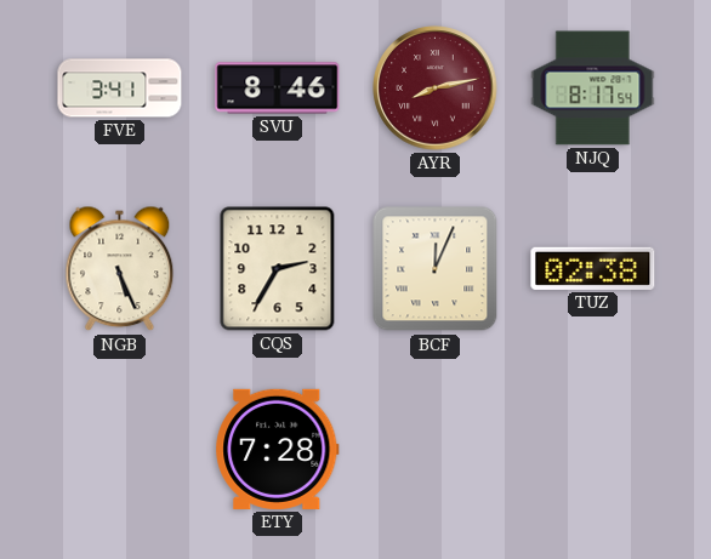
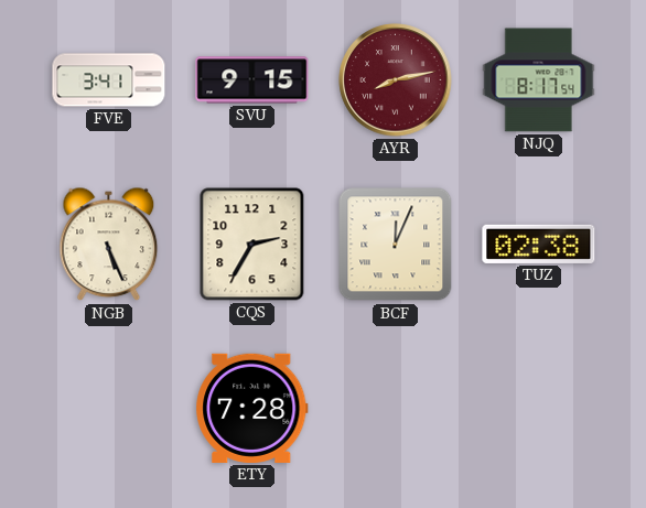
SVU: 8:46 -> 9:15
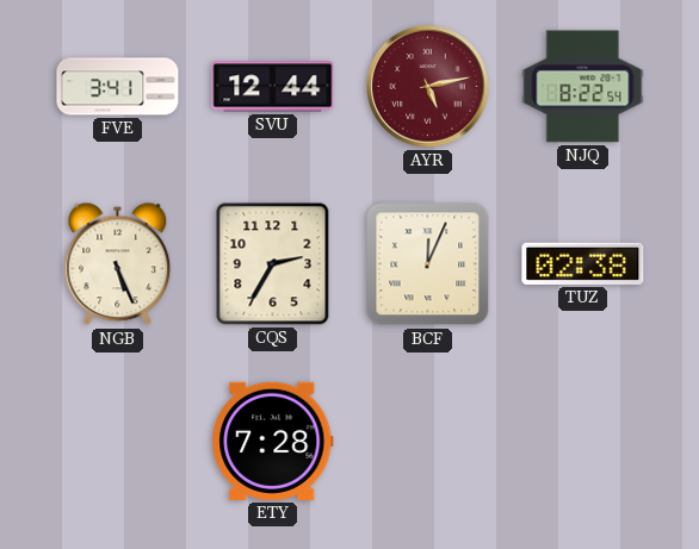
SVU: 9:15 -> 12:44
AYR: 8:13 -> 5:13
NJQ: 8:17 -> 8:22
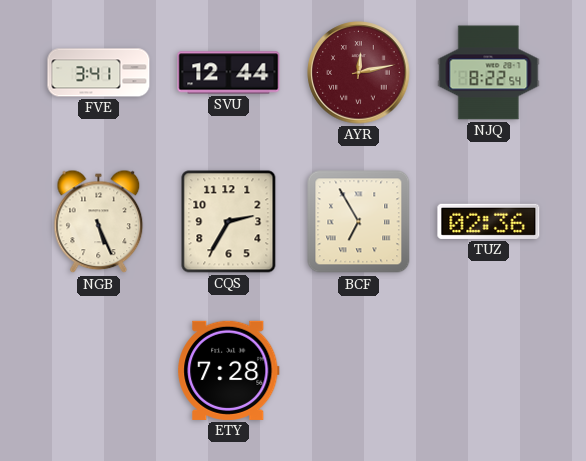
AYR: 5:13 -> 12:13
BCF: 12:04 -> 6:55
TUZ: 02:38 -> 02:36
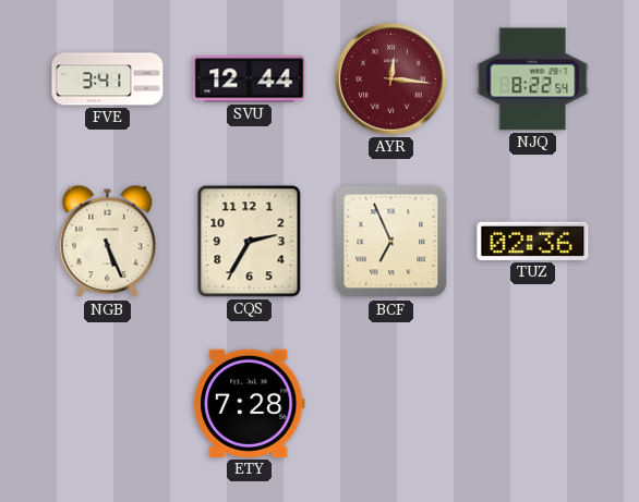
AYR: 12:13 -> 12:16
BCF: 6:55 -> 6:56
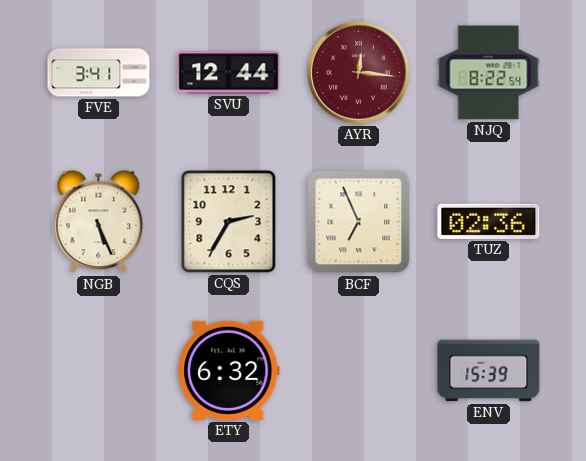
ETY: 7:28 -> 6:32
ENV: none -> 15:39
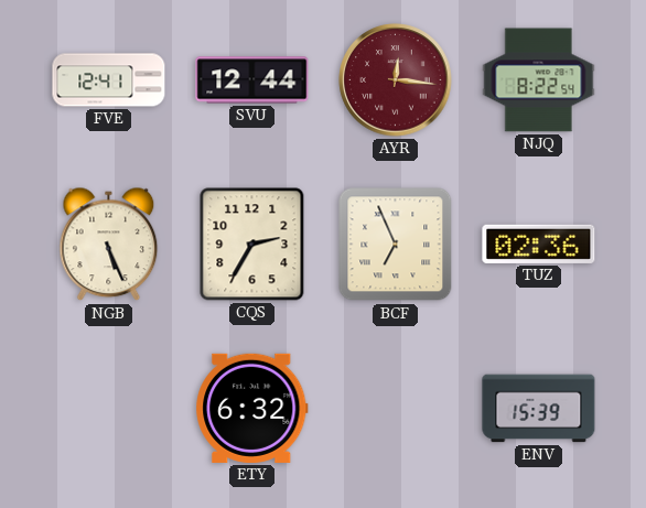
FVE: 3:41 -> 12:41
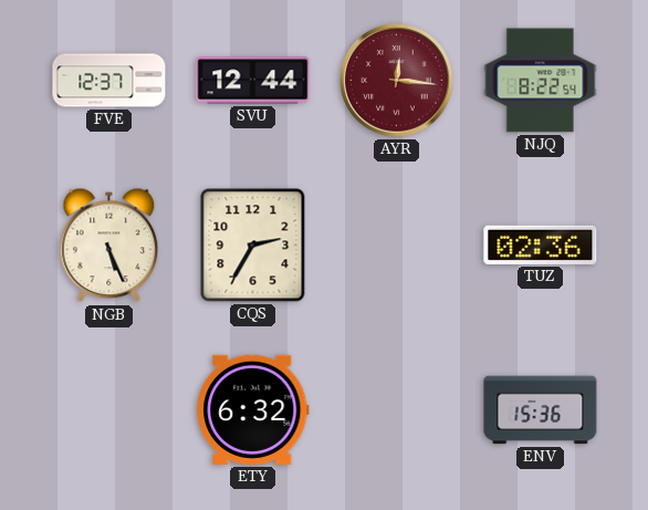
FVE: 12:41 -> 12:37
BCF: 6:56 -> none
ENV: 15:39 -> 15:36
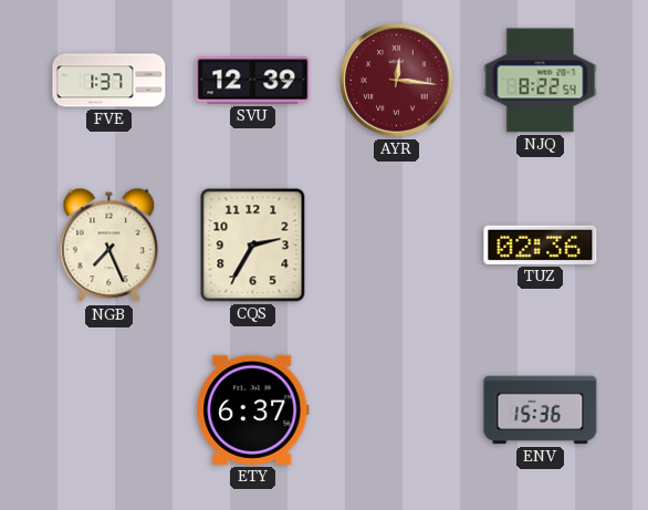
FVE: 12:37 -> 1:37
SVU: 12:44 -> 12:39
NGB: 5:26 -> 7:26
ETY: 6:32 -> 6:37
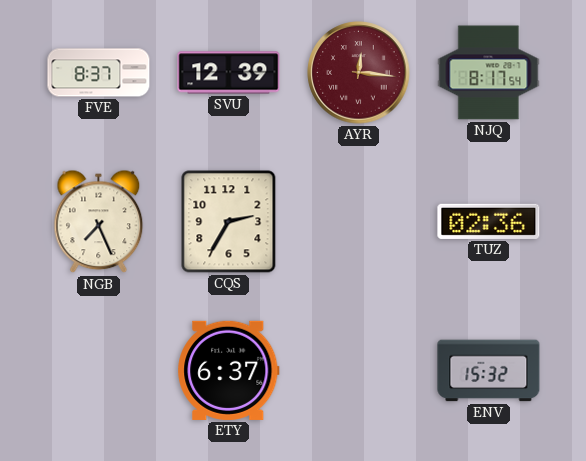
FVE: 1:37 -> 8:37
NJQ: 8:22 -> 8:17
ENV: 15:36 -> 15:32
